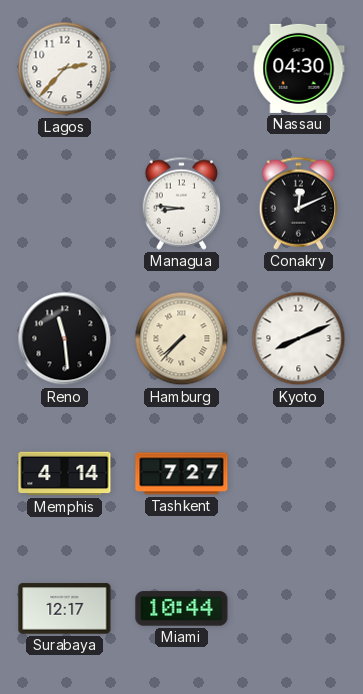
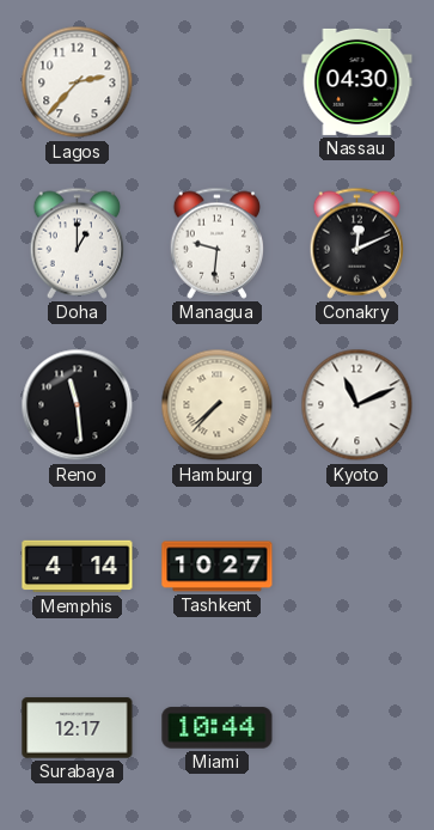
Doha: none -> 1:00
Managua: 8:46 -> 9:31
Kyoto: 8:11 -> 11:11
Tashkent: 7:27 -> 10:27
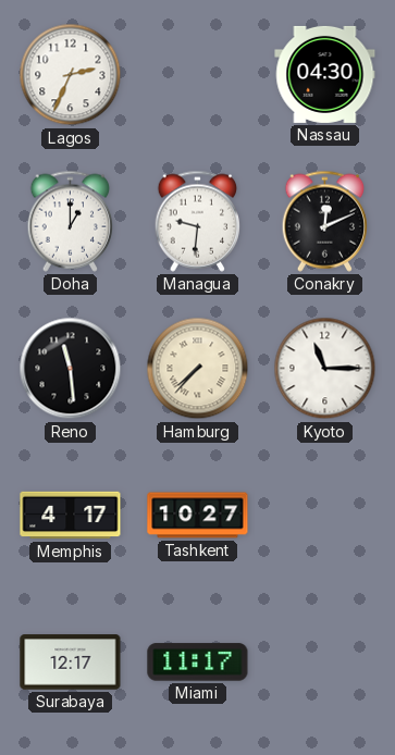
Lagos: 2:37 -> 2:34
Kyoto: 11:11 -> 11:15
Memphis: 4:14 -> 4:17
Miami: 10:44 -> 11:17
